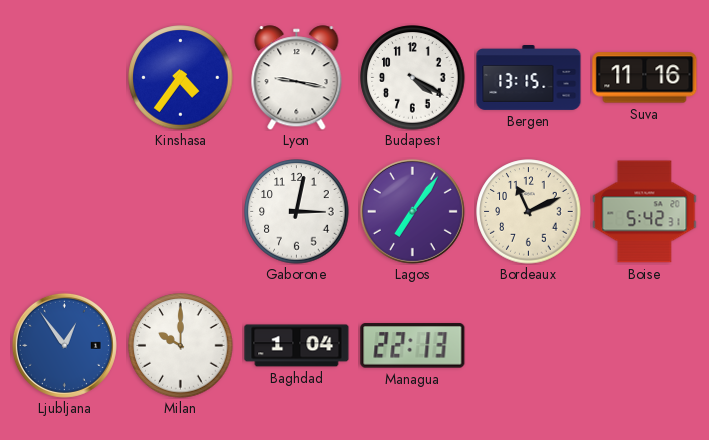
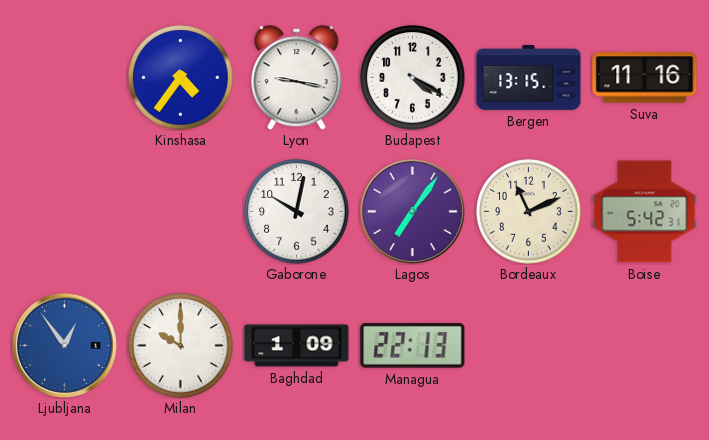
Gaborone: 3:02 -> 10:02
Baghdad: 1:04 -> 1:09
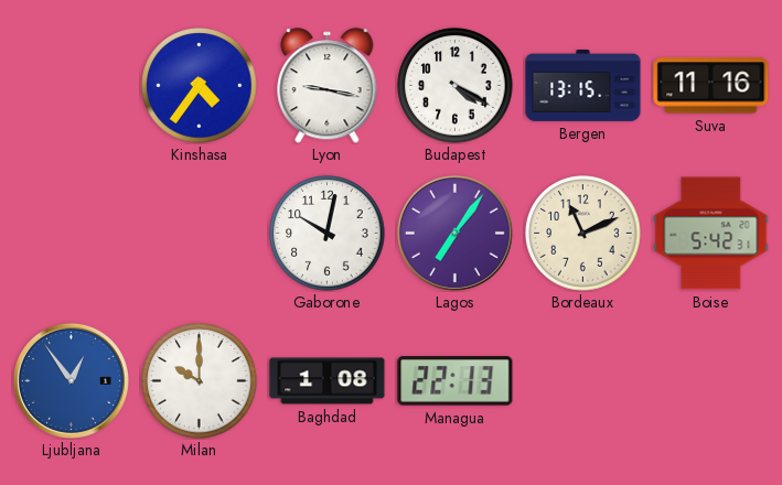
Baghdad: 1:09 -> 1:08
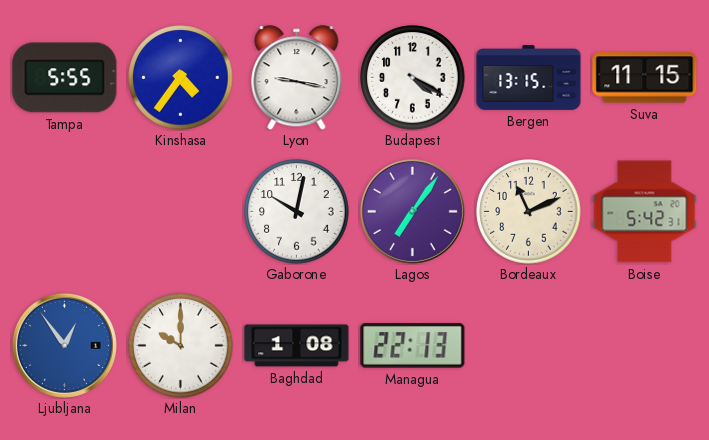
Tampa: none -> 5:55
Suva: 11:16 -> 11:15
